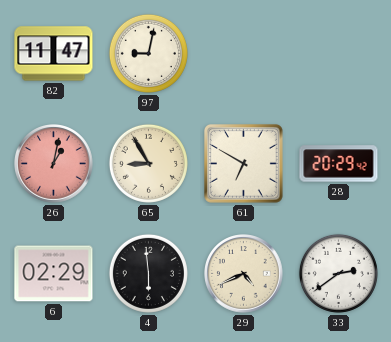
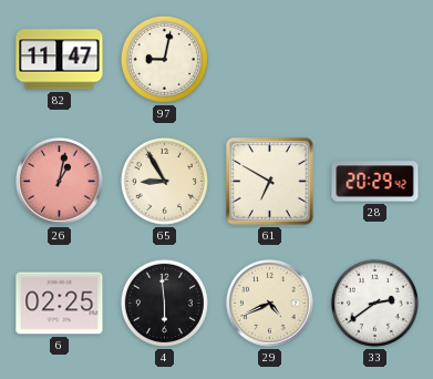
6: 02:29 -> 02:25
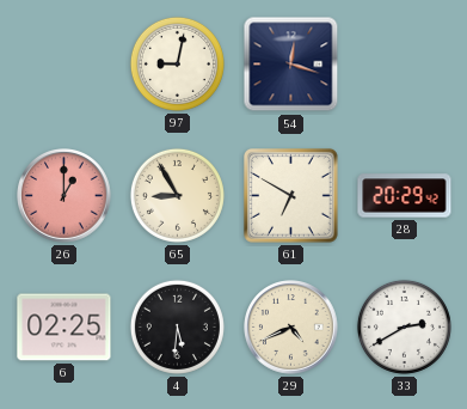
82: 11:47 -> none
54: none -> 12:18
26: 1:02 -> 1:00
4: 5:59 -> 5:31
33: 2:39 -> 2:40
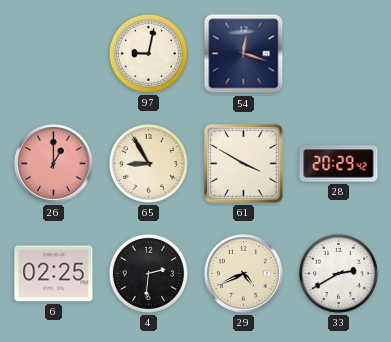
61: 6:50 -> 3:50
4: 5:31 -> 2:31
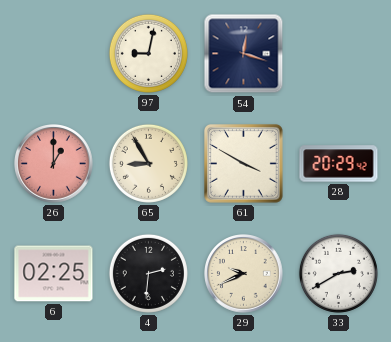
29: 4:41 -> 9:41
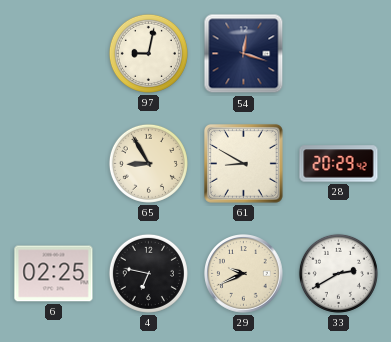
26: 1:00 -> none
61: 3:50 -> 8:50
4: 2:31 -> 6:47
